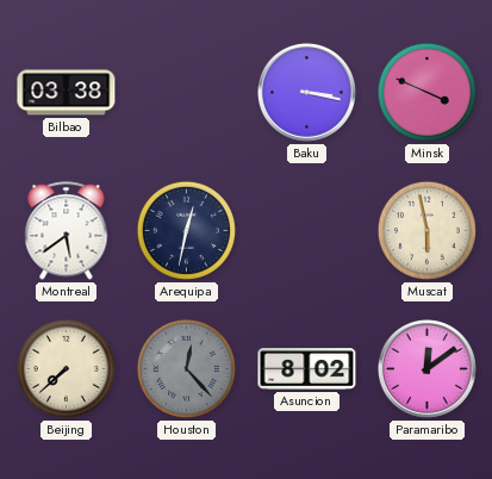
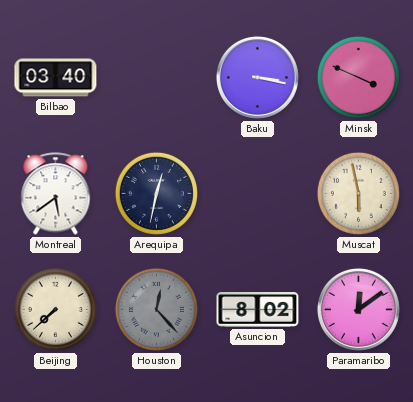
Bilbao: 03:38 -> 03:40
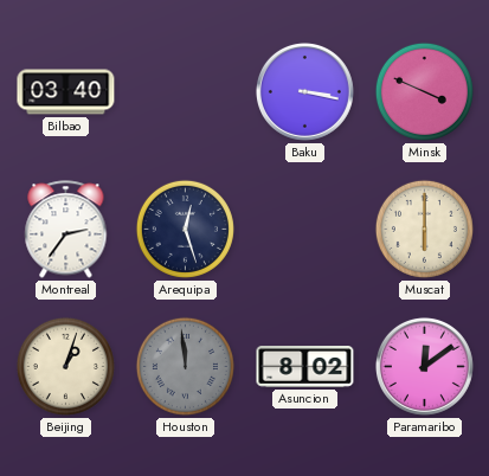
Montreal: 5:39 -> 2:36
Arequipa: 12:32 -> 12:27
Muscat: 5:58 -> 6:00
Beijing: 7:38 -> 1:03
Houston: 12:23 -> 11:59
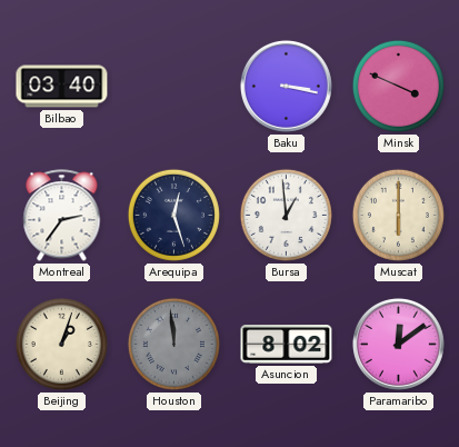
Bursa: none -> 12:59
